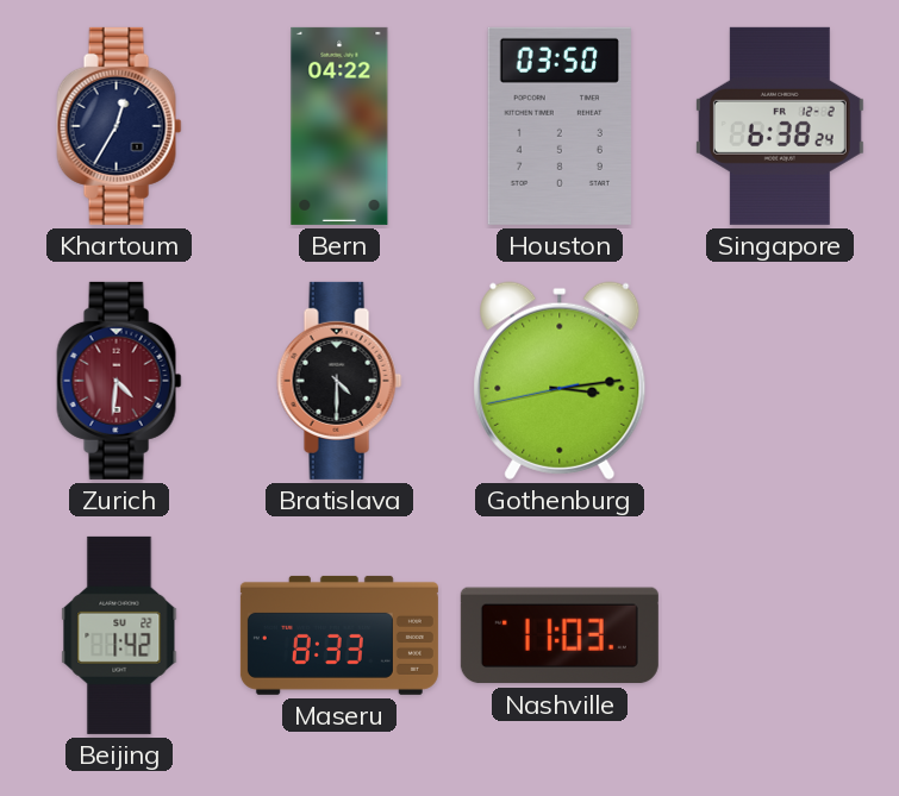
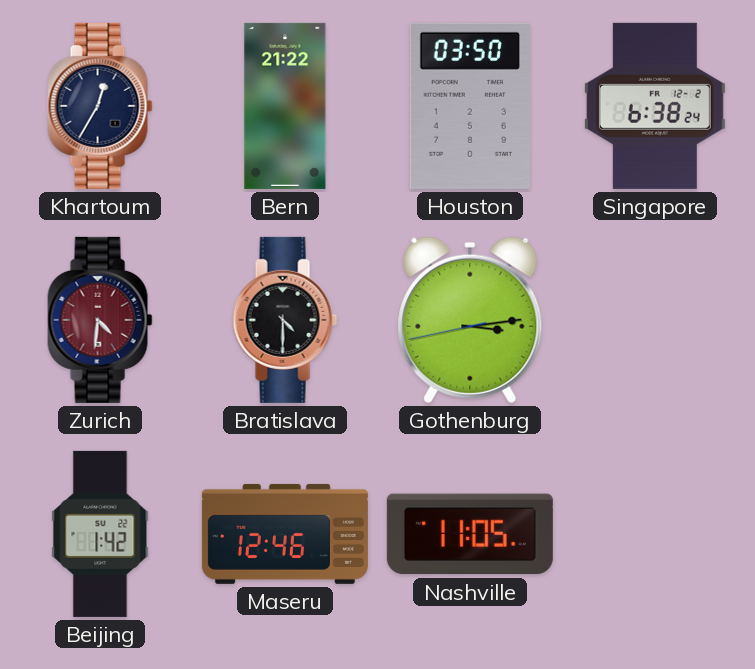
Bern: 04:22 -> 21:22
Maseru: 8:33 -> 12:46
Nashville: 11:03 -> 11:05
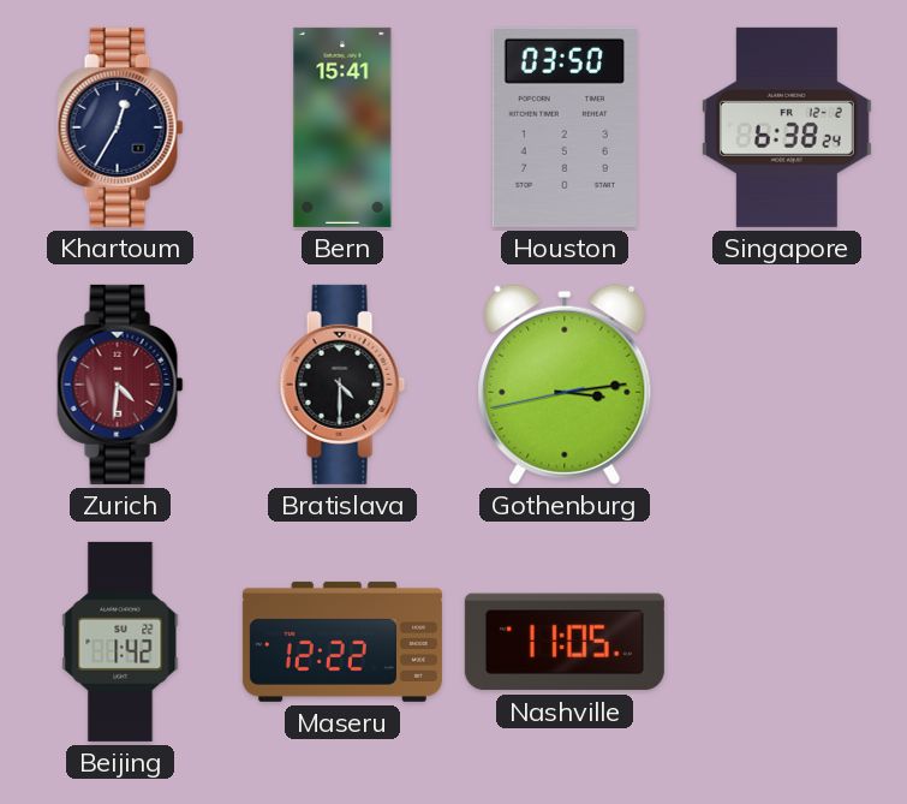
Bern: 21:22 -> 15:41
Maseru: 12:46 -> 12:22
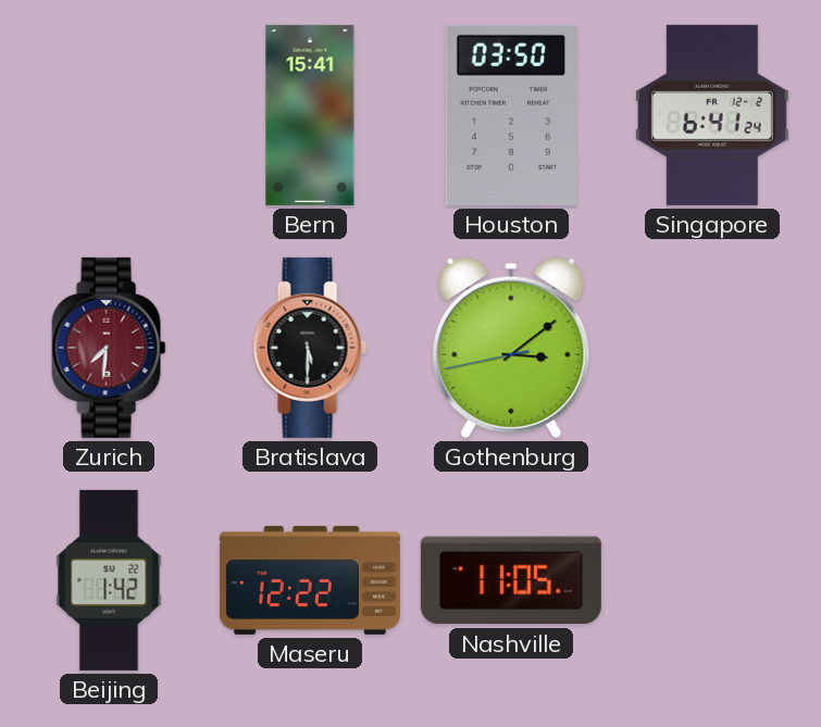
Khartoum: 12:35 -> none
Singapore: 6:38 -> 6:41
Zurich: 4:31 -> 7:31
Bratislava: 4:30 -> 5:30
Gothenburg: 3:13 -> 3:08
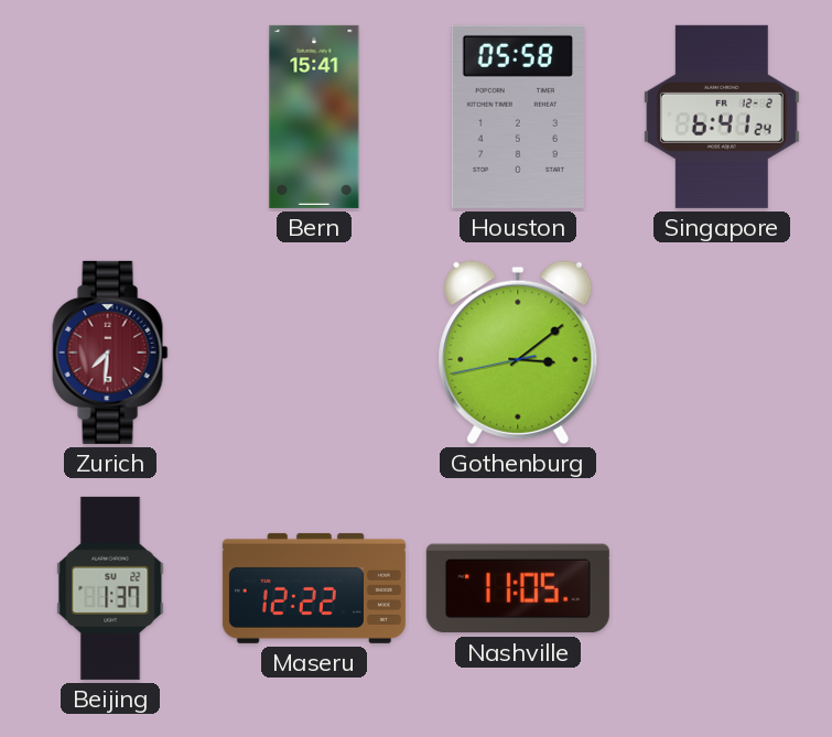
Houston: 03:50 -> 05:58
Bratislava: 5:30 -> none
Beijing: 1:42 -> 1:37
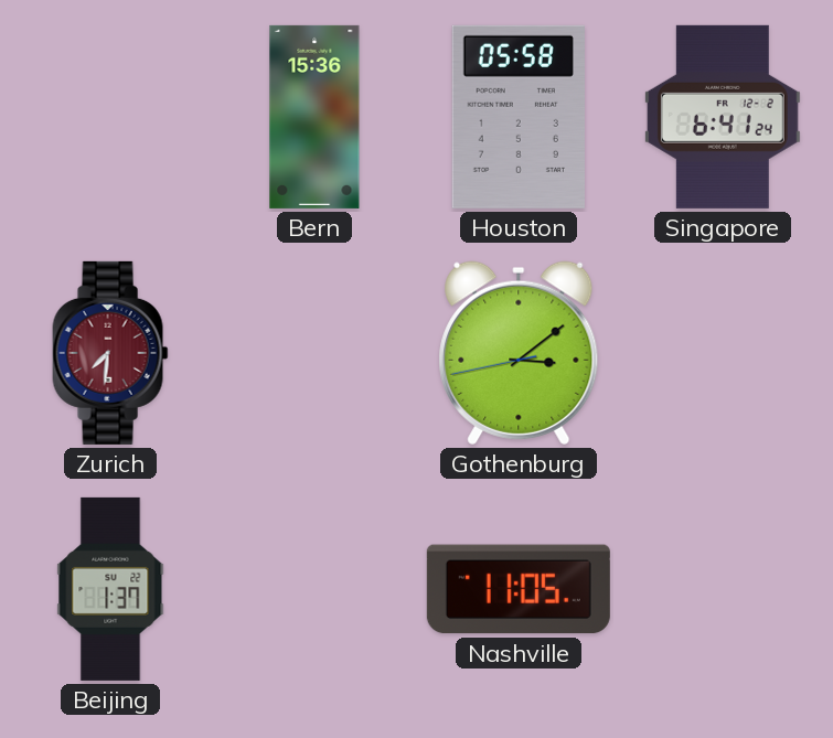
Bern: 15:41 -> 15:36
Maseru: 12:22 -> none
